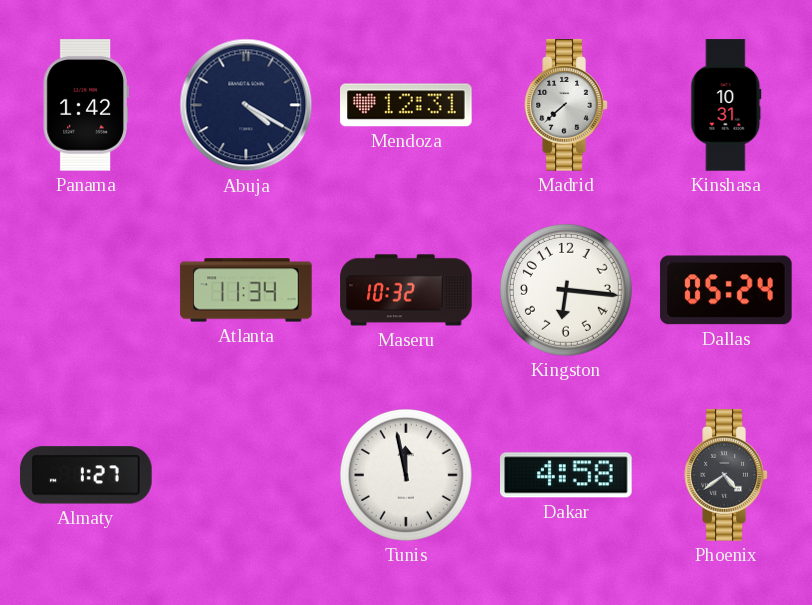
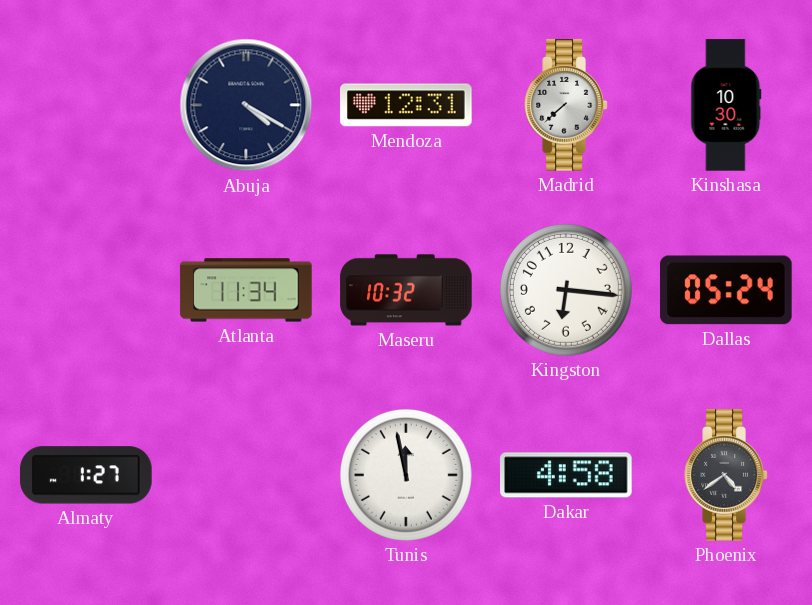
Panama: 1:42 -> none
Kinshasa: 10:31 -> 10:30
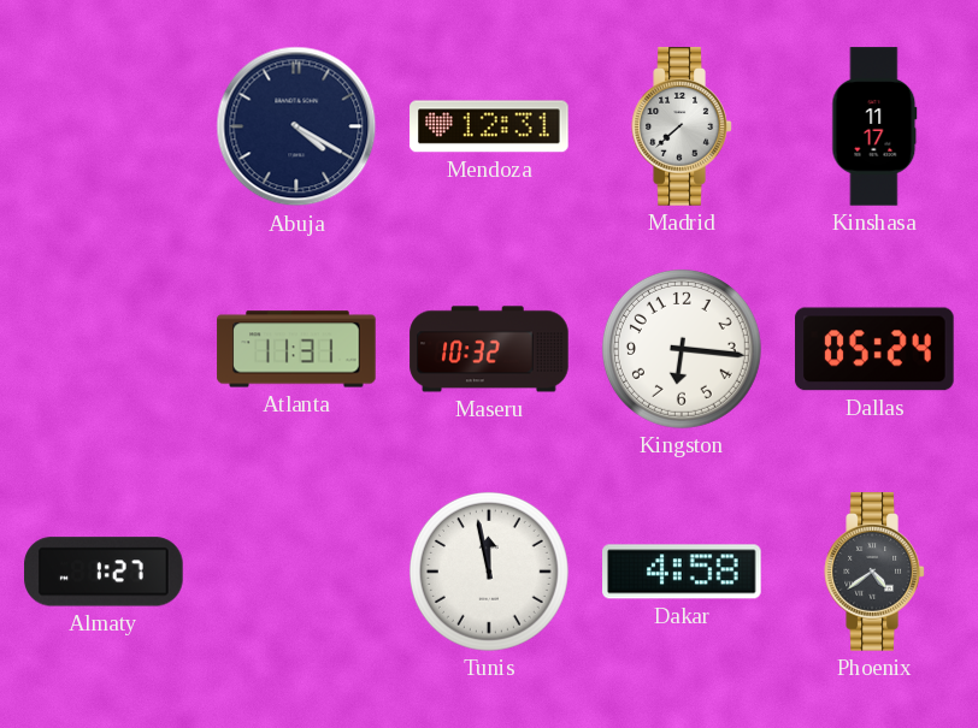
Kinshasa: 10:30 -> 11:17
Atlanta: 11:34 -> 11:31
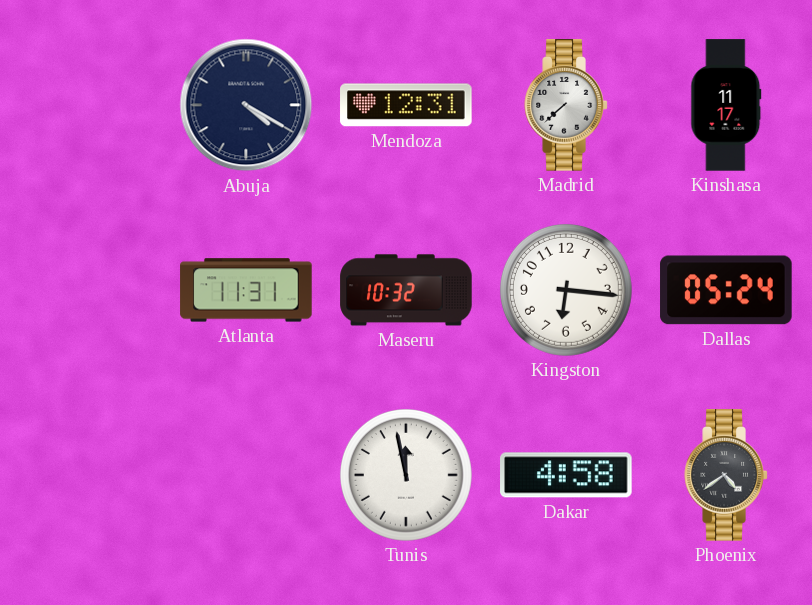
Almaty: 1:27 -> none
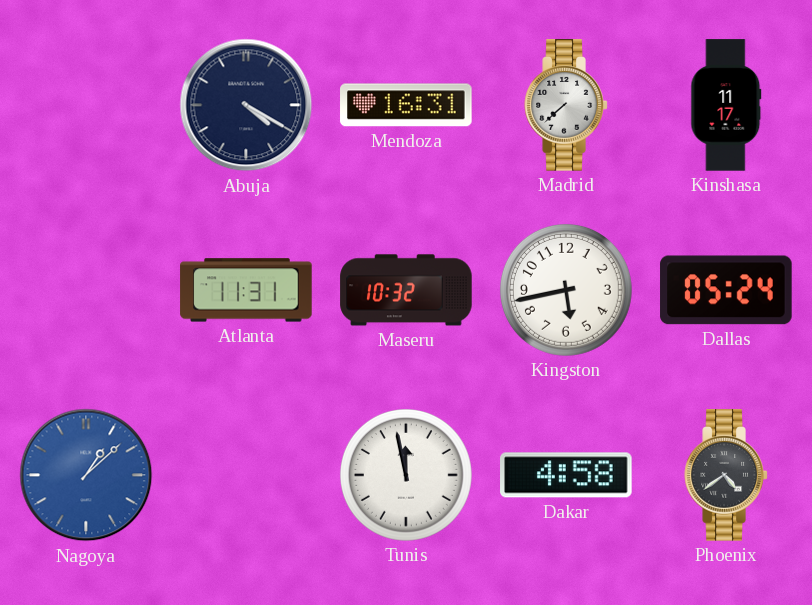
Mendoza: 12:31 -> 16:31
Kingston: 6:16 -> 5:43
Nagoya: none -> 1:08
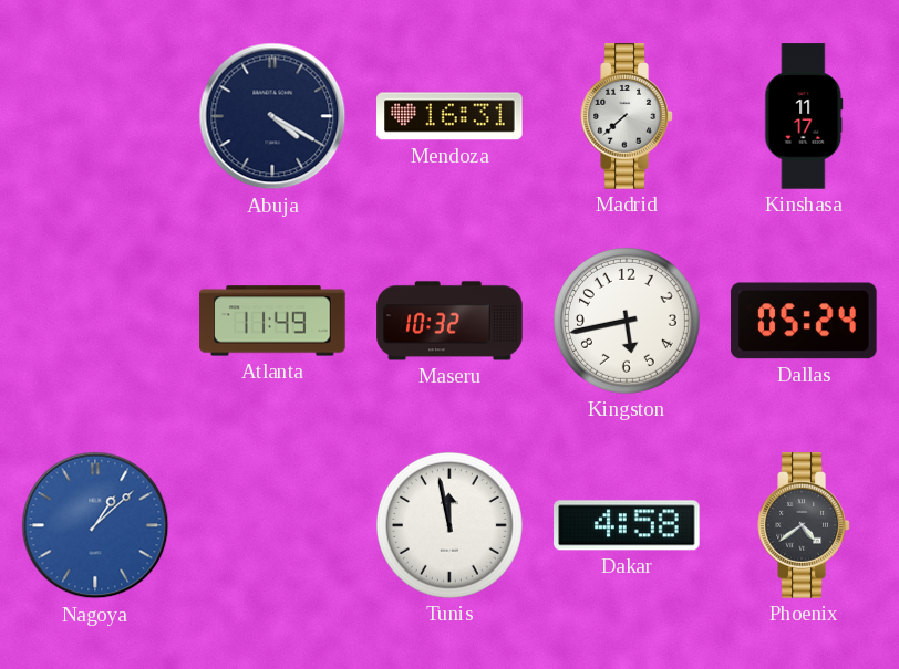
Atlanta: 11:31 -> 11:49
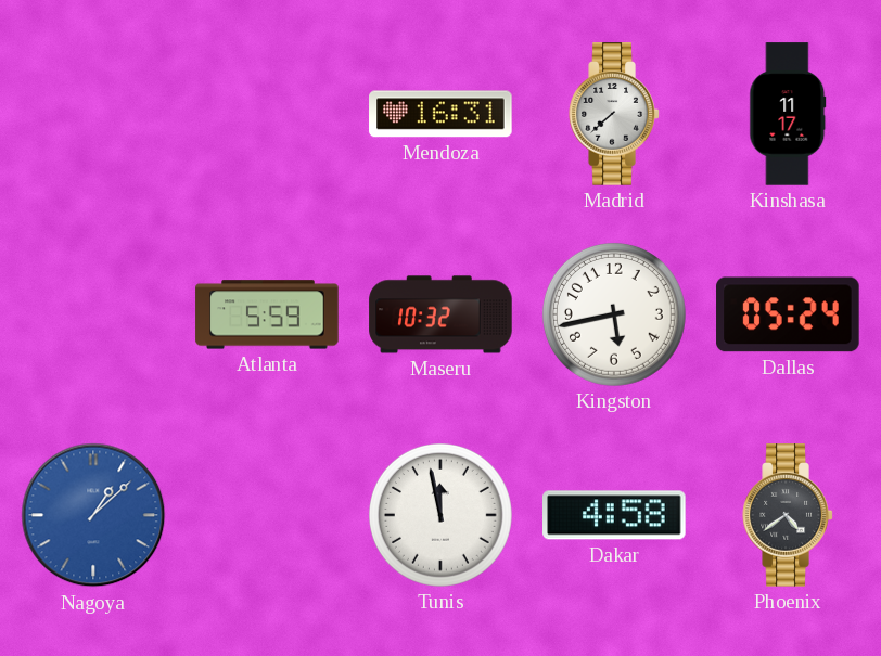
Abuja: 4:20 -> none
Atlanta: 11:49 -> 5:59
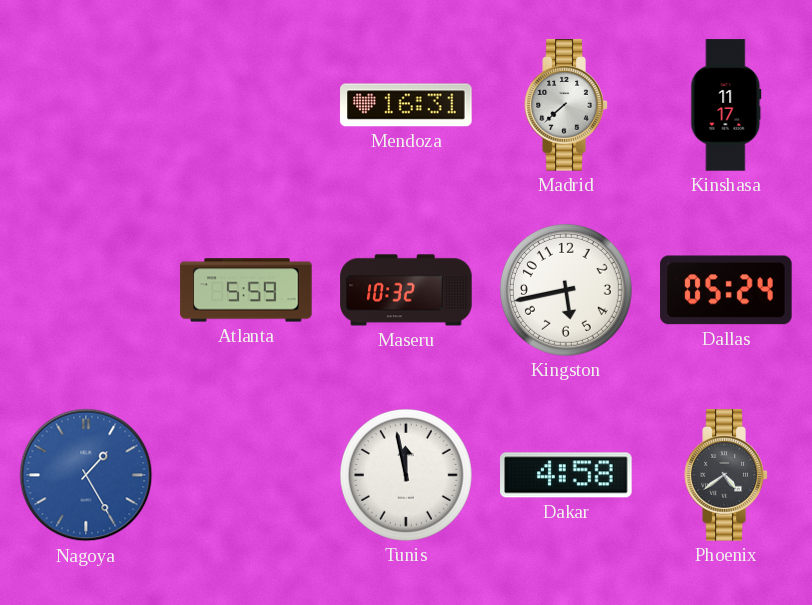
Nagoya: 1:08 -> 1:25
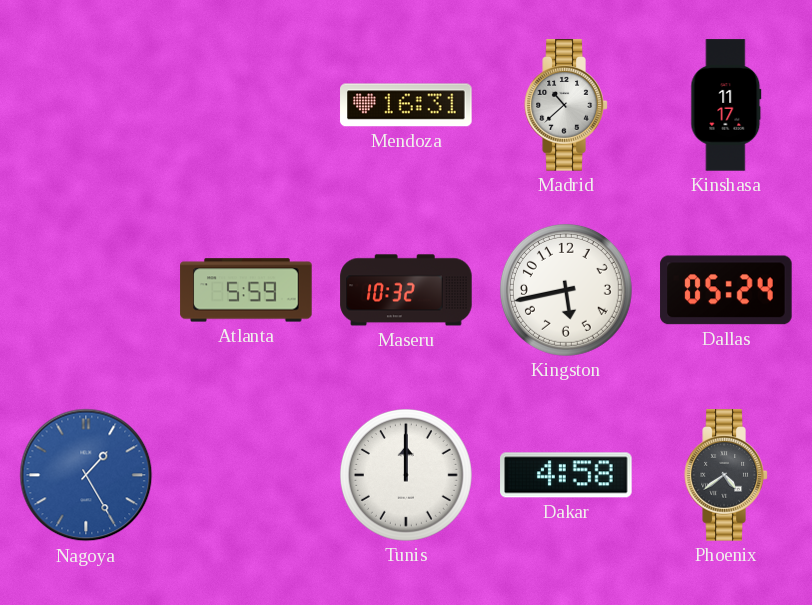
Madrid: 7:38 -> 10:38
Tunis: 11:58 -> 12:00
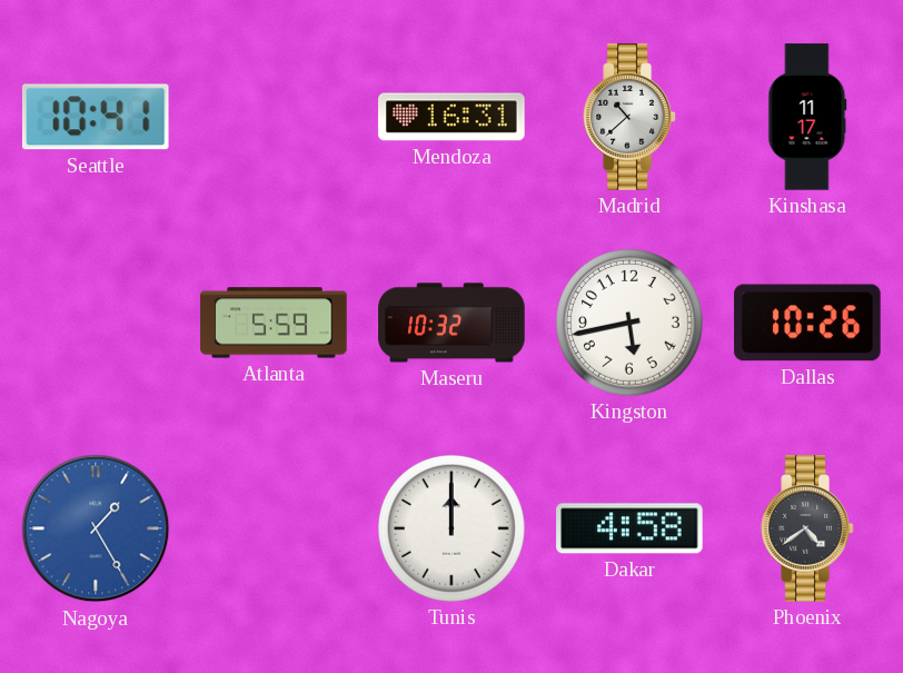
Seattle: none -> 10:41
Dallas: 05:24 -> 10:26
